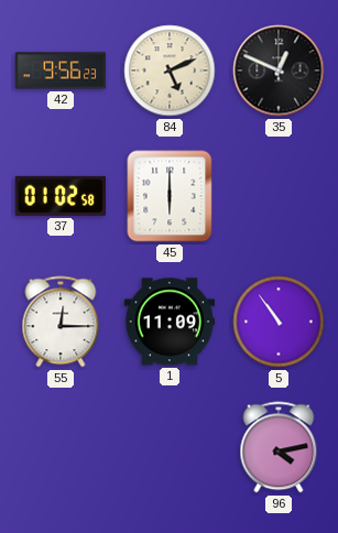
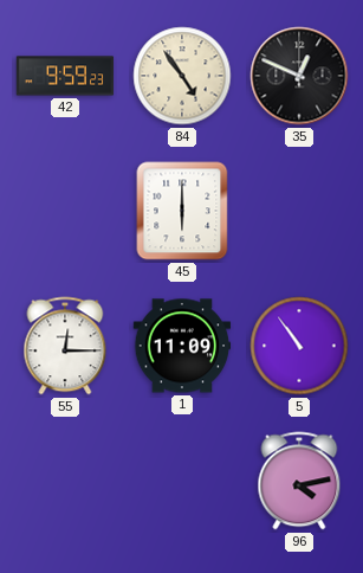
42: 9:56 -> 9:59
84: 5:11 -> 4:54
37: 01:02 -> none
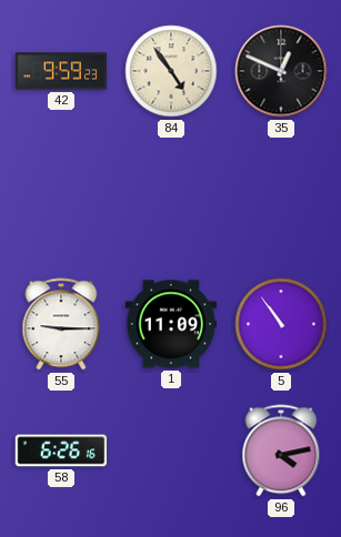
45: 6:00 -> none
55: 12:15 -> 9:15
58: none -> 6:26
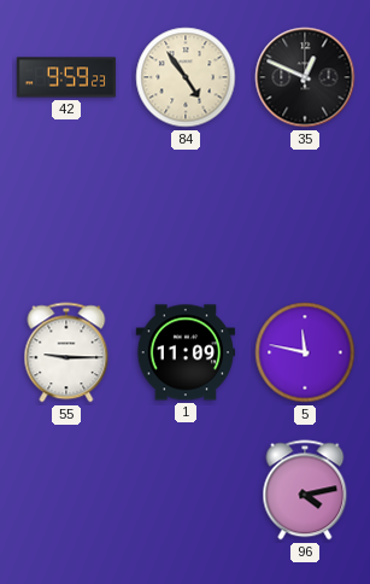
5: 10:54 -> 11:47
58: 6:26 -> none
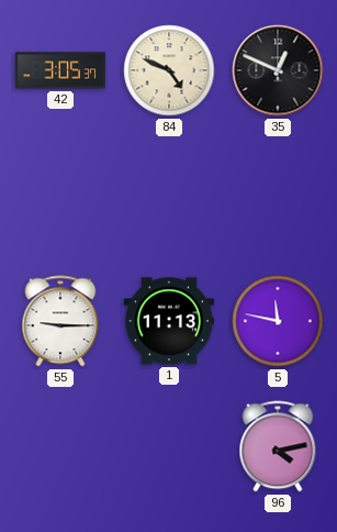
42: 9:59 -> 3:05
84: 4:54 -> 4:49
1: 11:09 -> 11:13
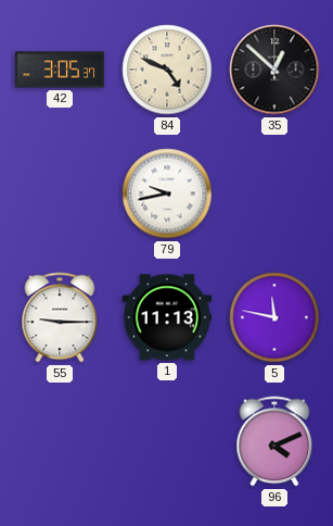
35: 12:49 -> 12:52
79: none -> 9:43
96: 4:13 -> 4:11
